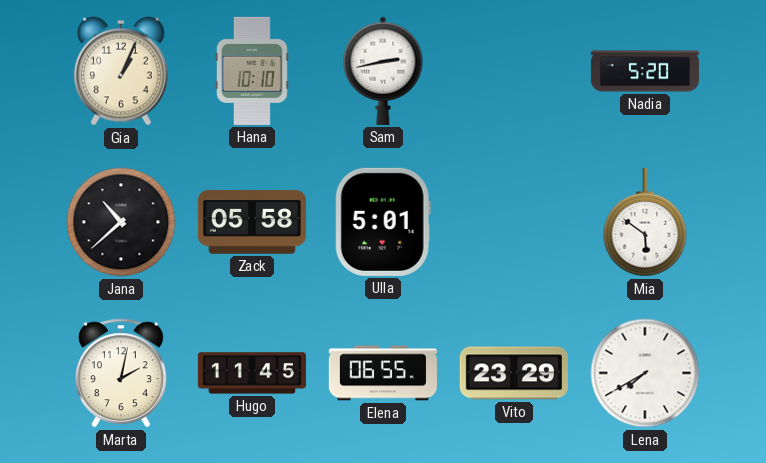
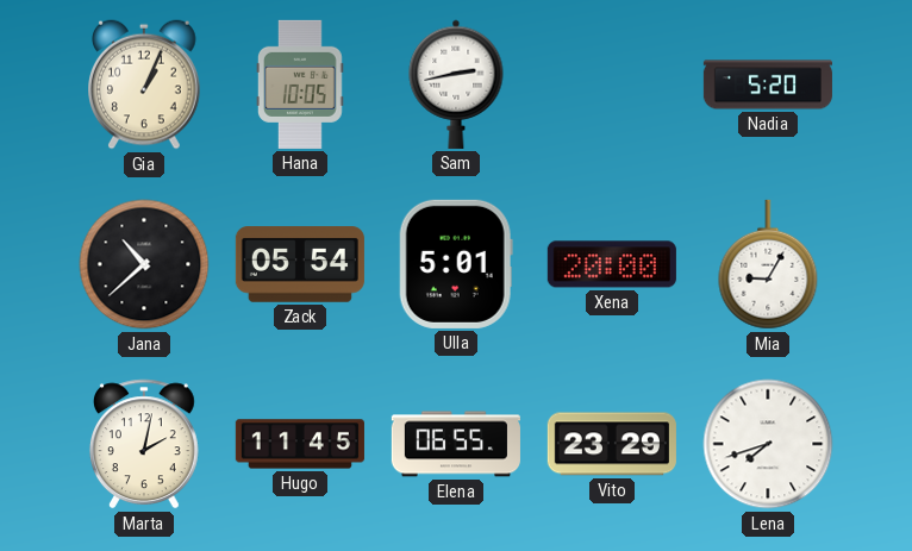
Hana: 10:10 -> 10:05
Zack: 05:58 -> 05:54
Xena: none -> 20:00
Mia: 5:51 -> 9:05
Lena: 7:40 -> 7:42
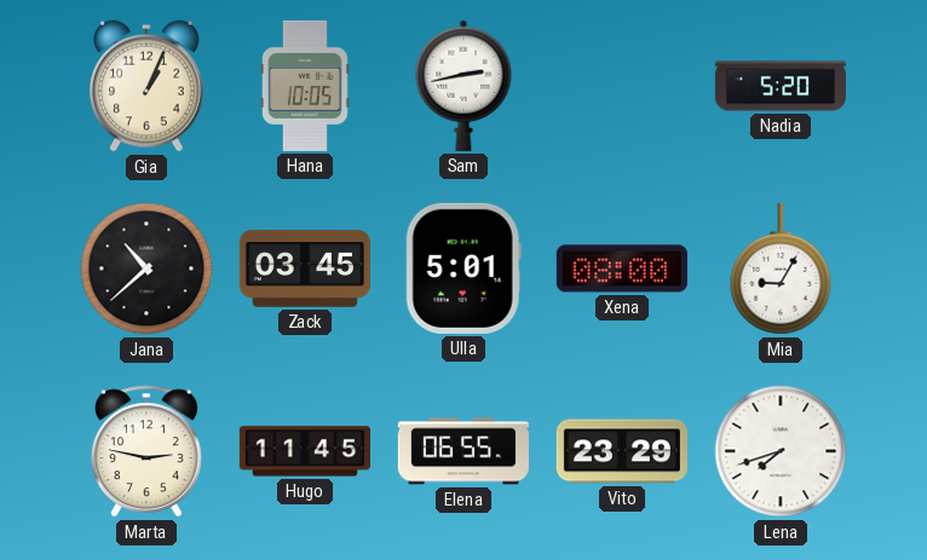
Zack: 05:54 -> 03:45
Xena: 20:00 -> 08:00
Marta: 2:02 -> 2:47
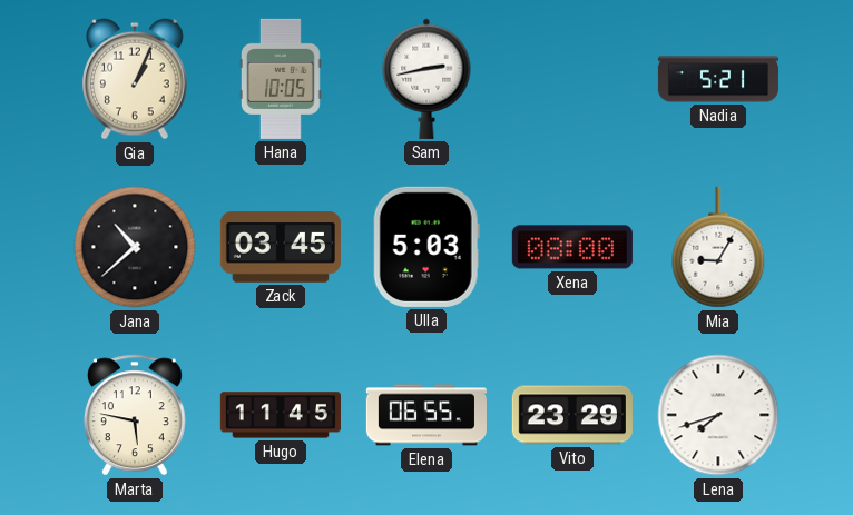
Nadia: 5:20 -> 5:21
Ulla: 5:01 -> 5:03
Marta: 2:47 -> 5:47
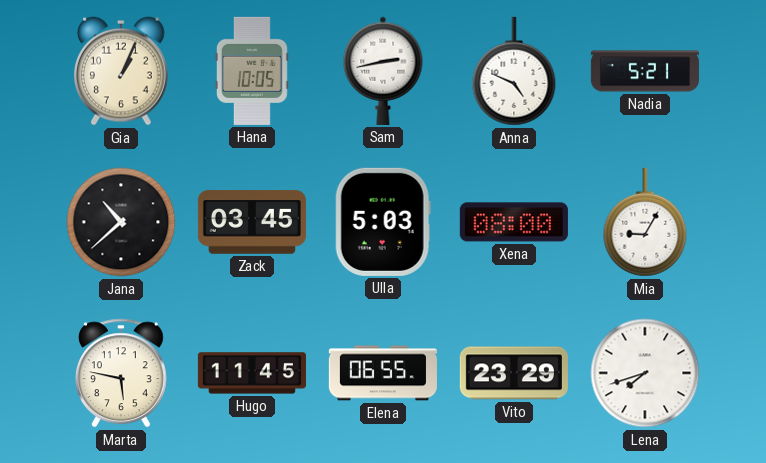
Anna: none -> 4:49
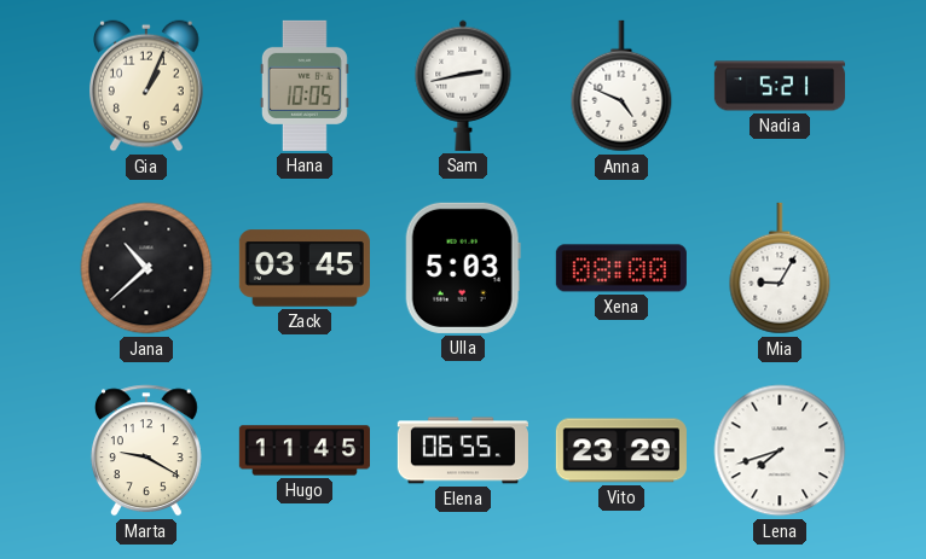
Marta: 5:47 -> 9:20
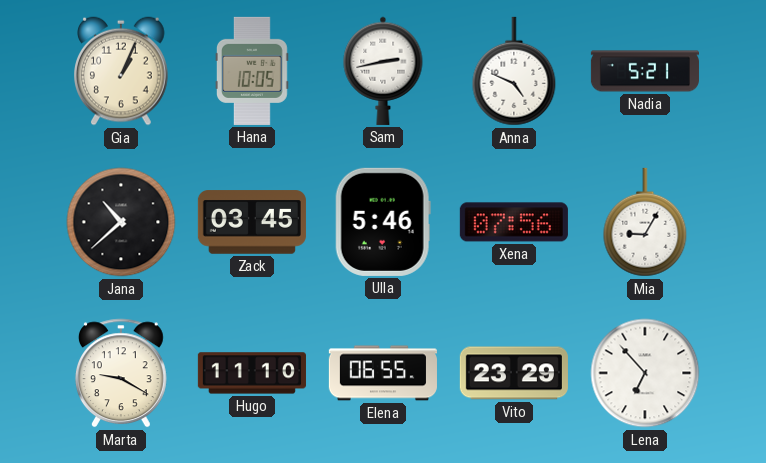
Ulla: 5:03 -> 5:46
Xena: 08:00 -> 07:56
Hugo: 11:45 -> 11:10
Lena: 7:42 -> 6:53
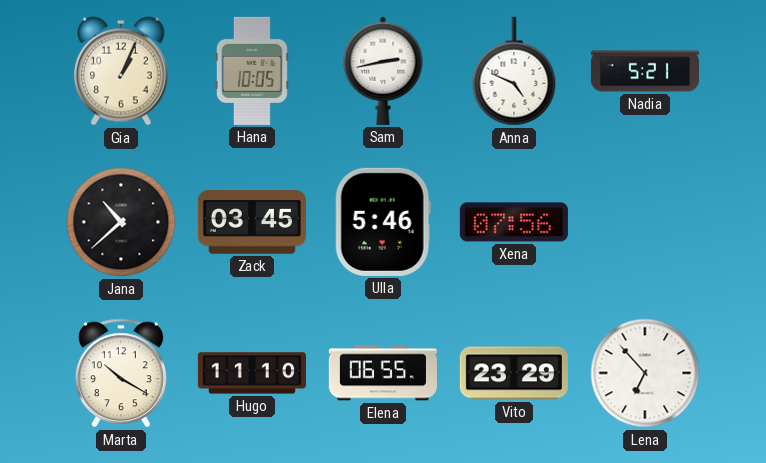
Mia: 9:05 -> none
Marta: 9:20 -> 10:20
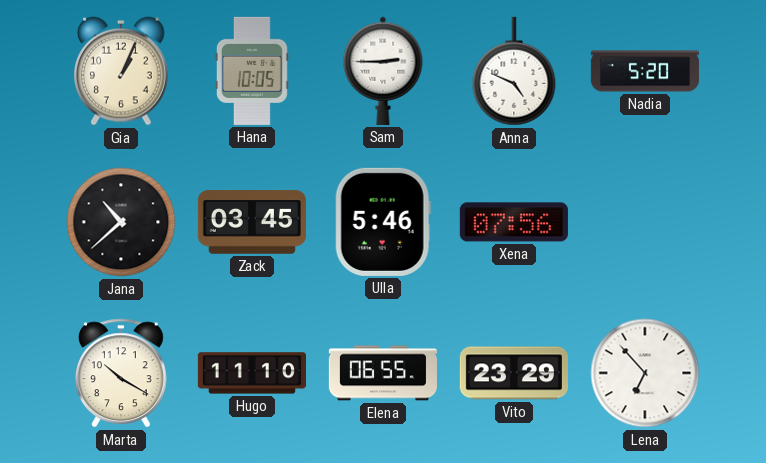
Sam: 2:43 -> 2:45
Nadia: 5:21 -> 5:20
